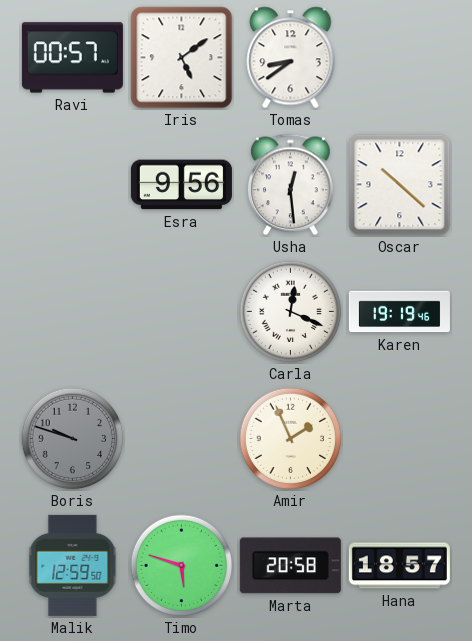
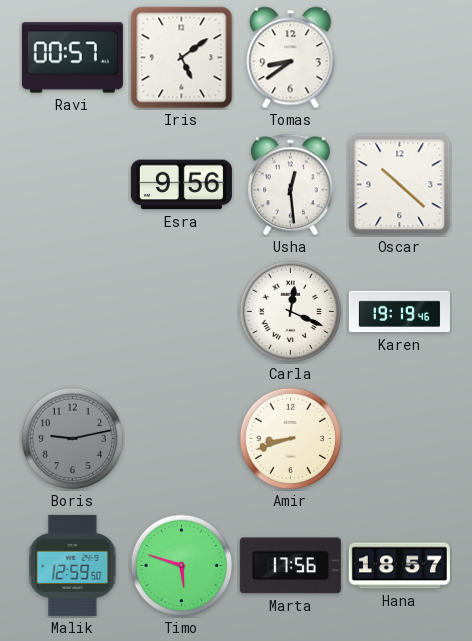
Boris: 9:48 -> 9:13
Amir: 1:56 -> 8:42
Marta: 20:58 -> 17:56
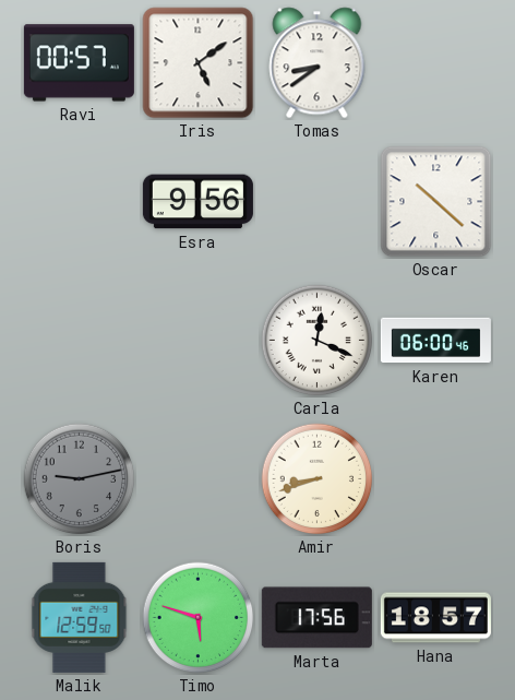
Usha: 12:29 -> none
Karen: 19:19 -> 06:00
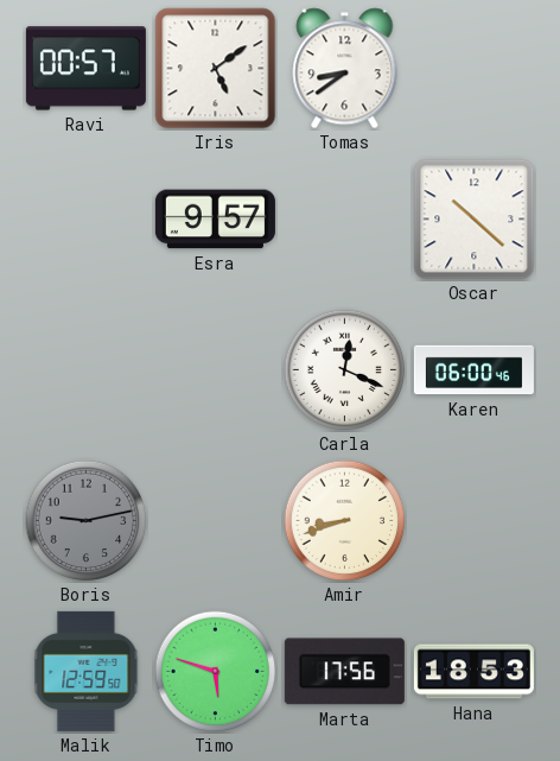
Esra: 9:56 -> 9:57
Hana: 18:57 -> 18:53
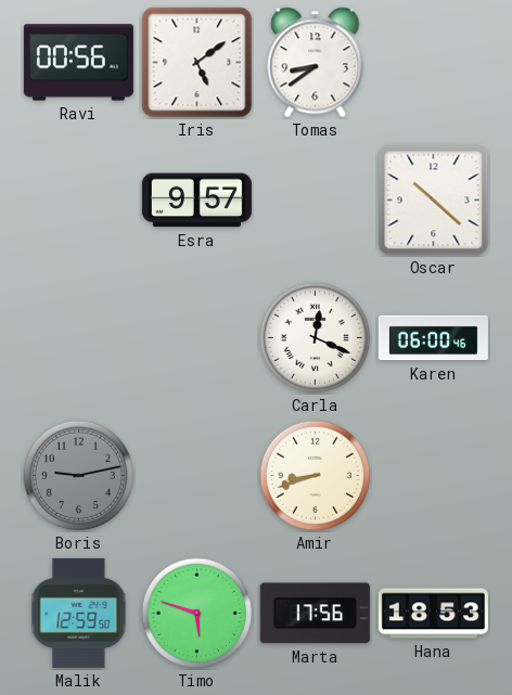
Ravi: 00:57 -> 00:56
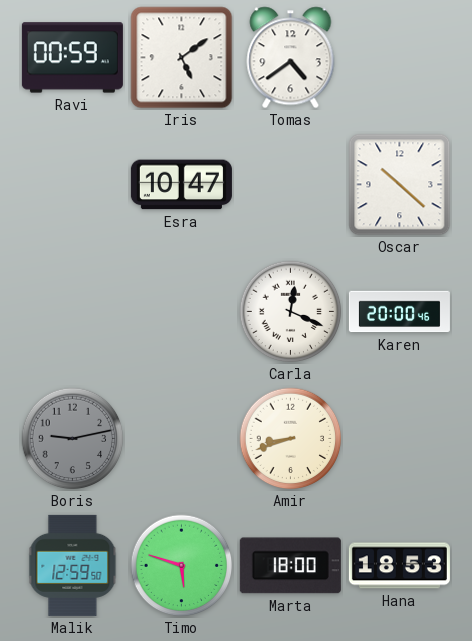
Ravi: 00:56 -> 00:59
Tomas: 8:39 -> 4:39
Esra: 9:57 -> 10:47
Karen: 06:00 -> 20:00
Marta: 17:56 -> 18:00
